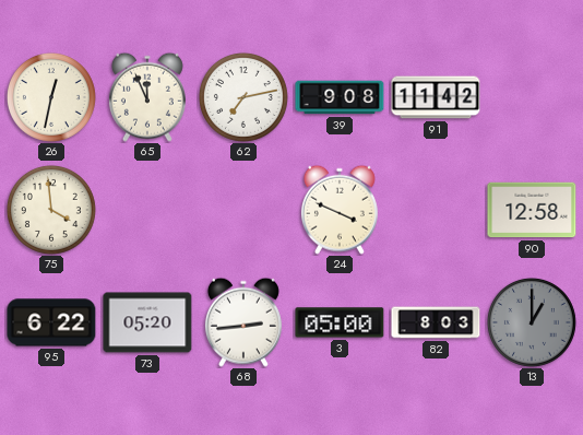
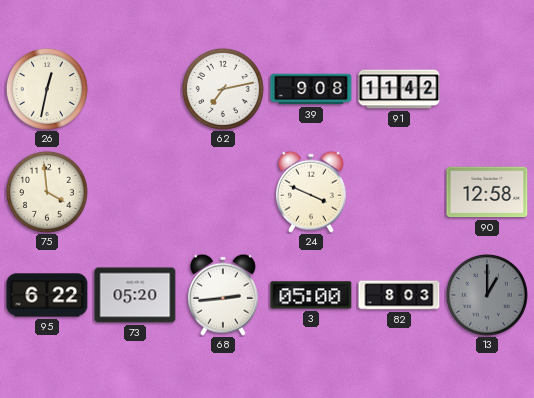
65: 11:56 -> none
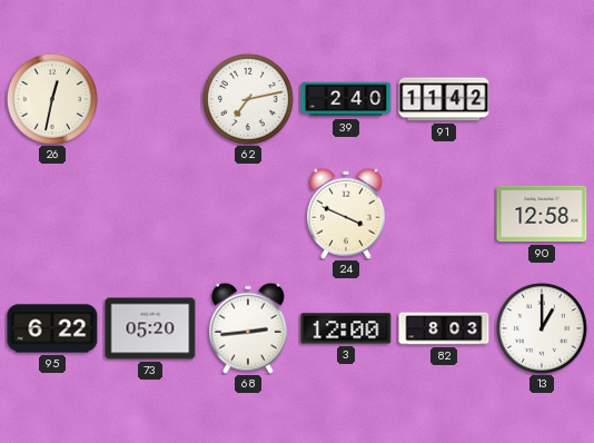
39: 9:08 -> 2:40
75: 3:59 -> none
3: 05:00 -> 12:00
13 dial: grey -> white
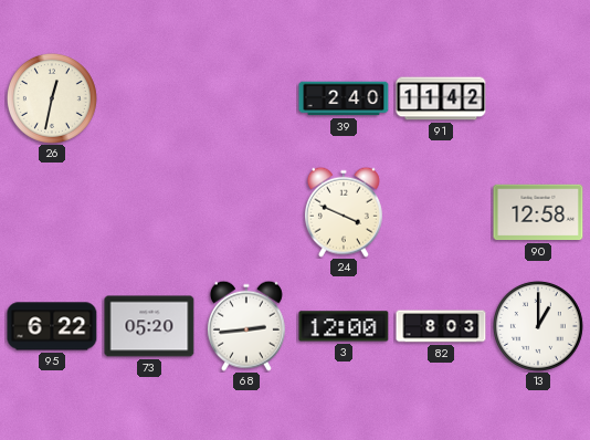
62: 7:13 -> none
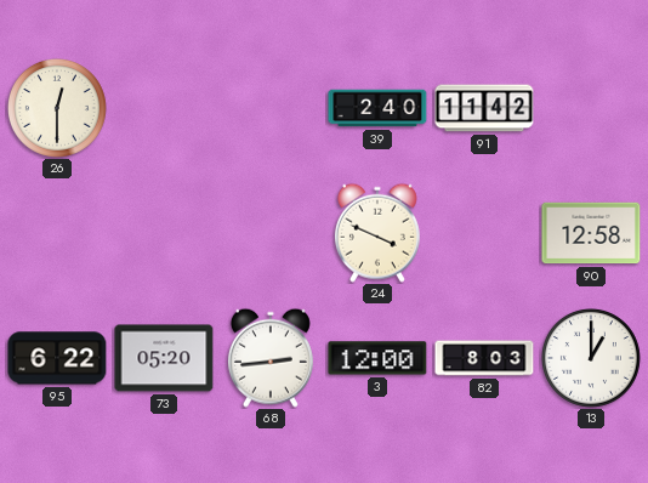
26: 12:32 -> 12:30
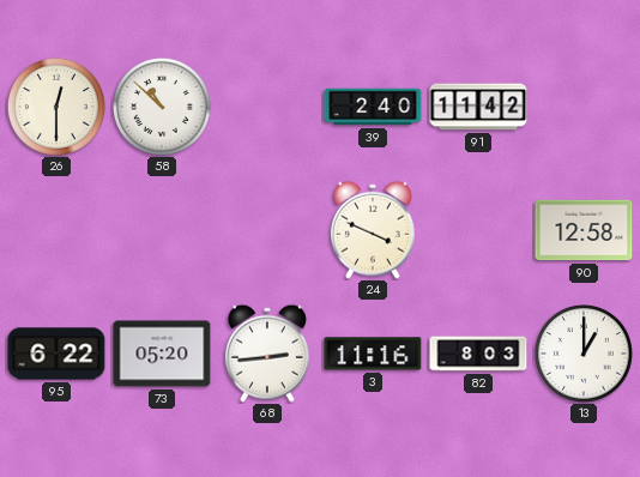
58: none -> 10:52
3: 12:00 -> 11:16
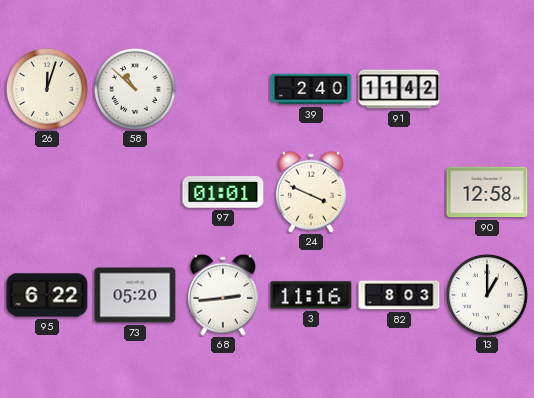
26: 12:30 -> 12:03
97: none -> 01:01
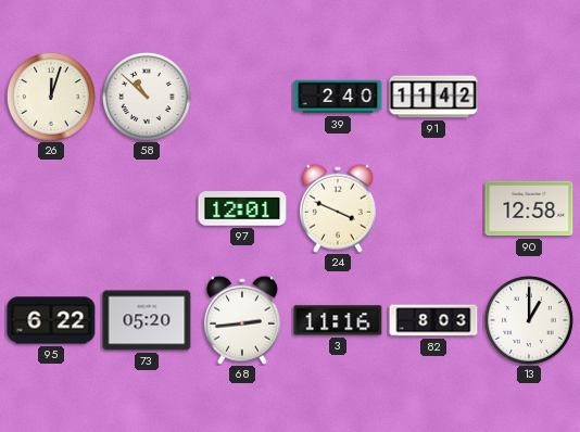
97: 01:01 -> 12:01
